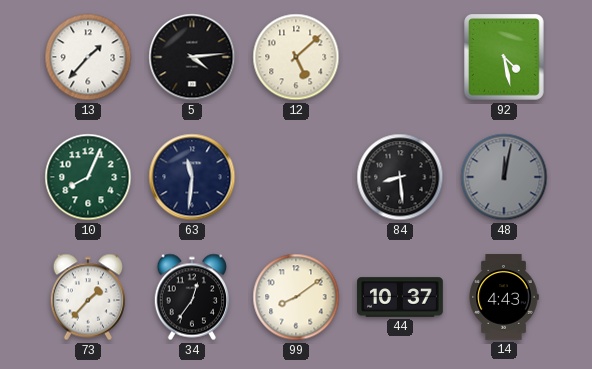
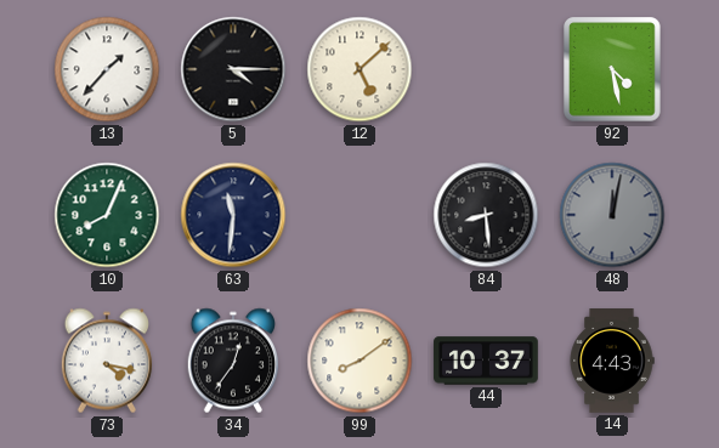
5: 4:14 -> 4:15
73: 1:37 -> 4:17
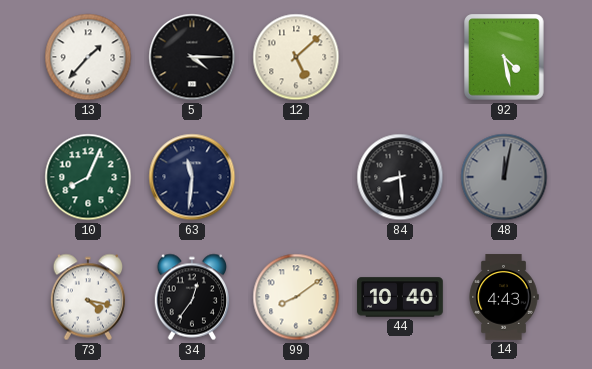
44: 10:37 -> 10:40
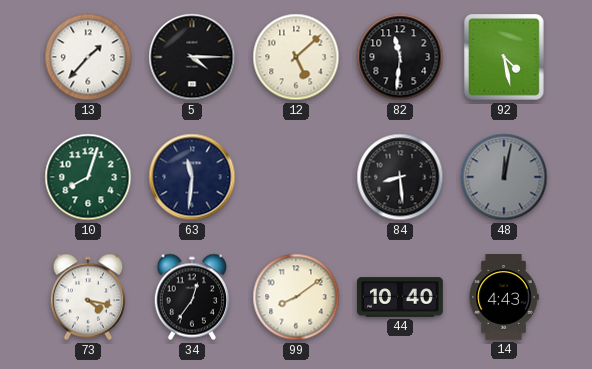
82: none -> 11:31
10: 8:04 -> 8:03
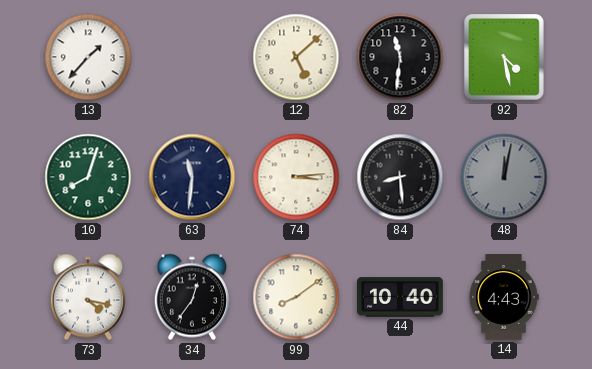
5: 4:15 -> none
74: none -> 3:14
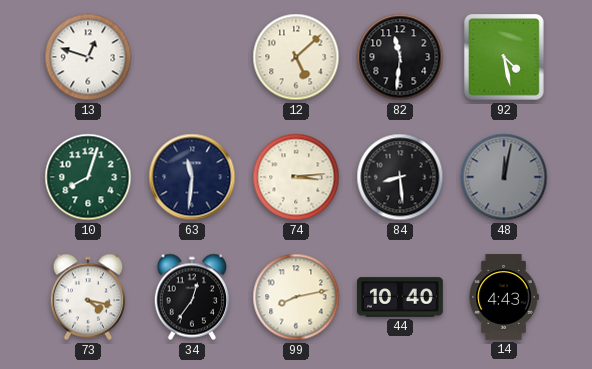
13: 1:37 -> 12:48
99: 8:09 -> 8:13
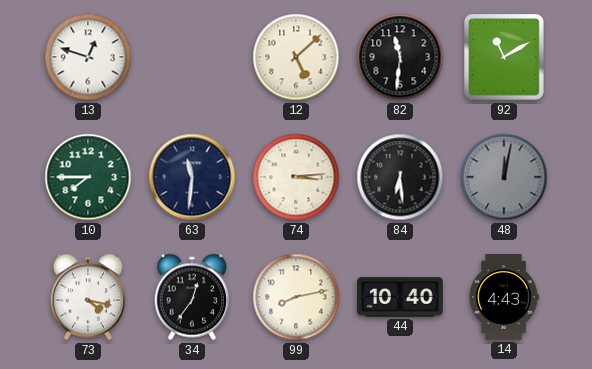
92: 4:28 -> 11:10
10: 8:03 -> 7:45
84: 8:29 -> 6:29
